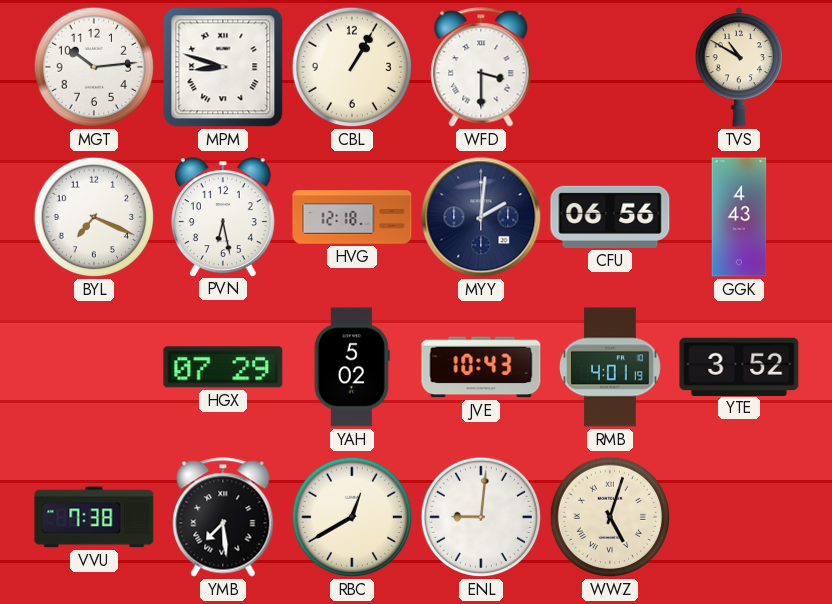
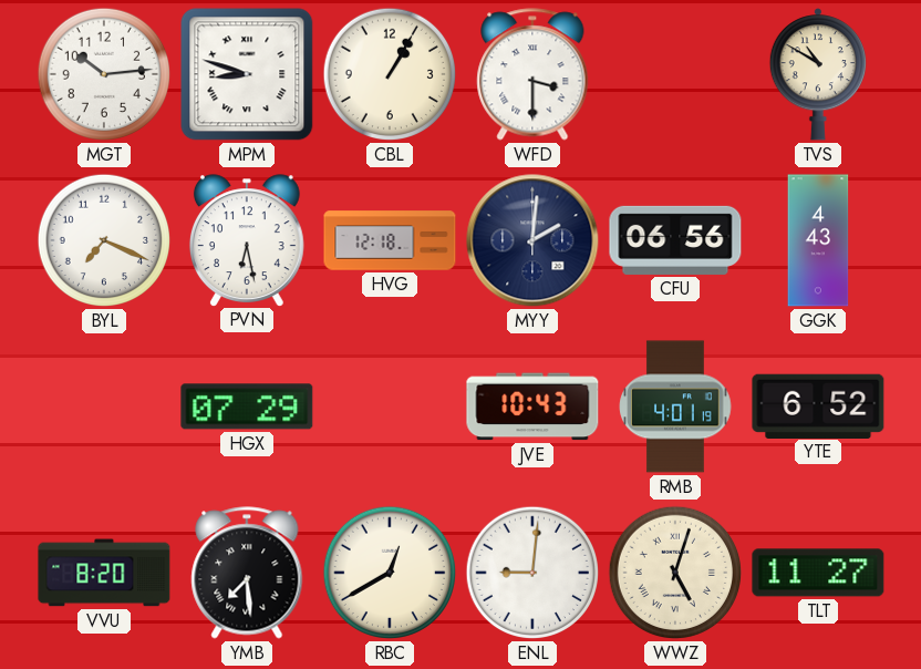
YAH: 5:02 -> none
YTE: 3:52 -> 6:52
VVU: 7:38 -> 8:20
TLT: none -> 11:27
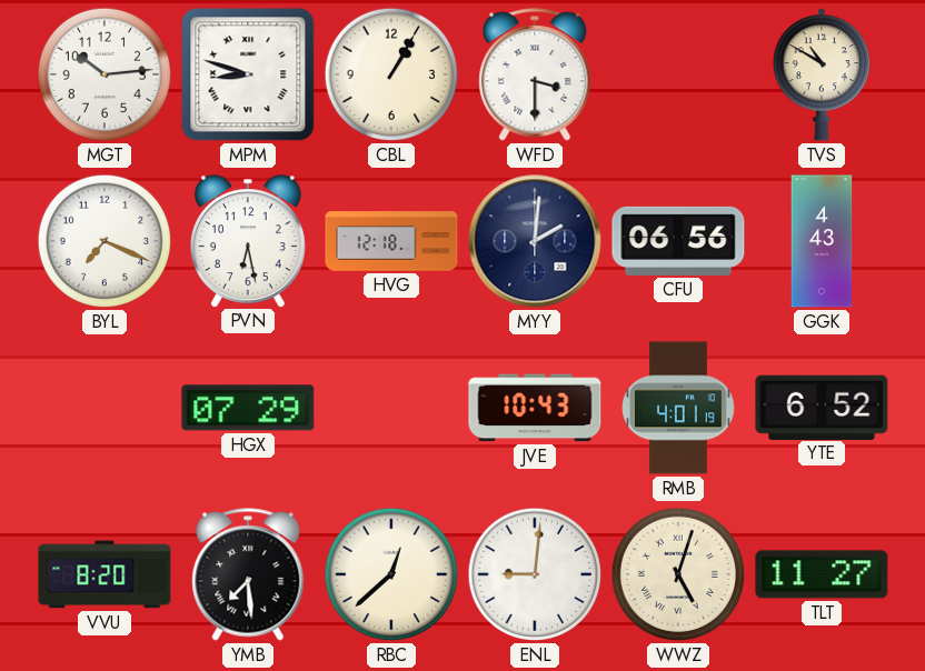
RBC: 12:40 -> 12:38
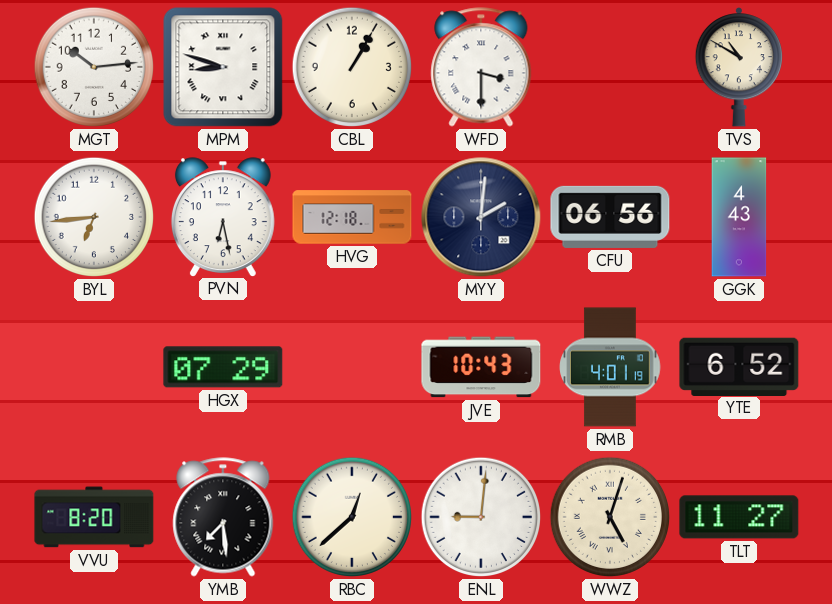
BYL: 7:19 -> 6:44
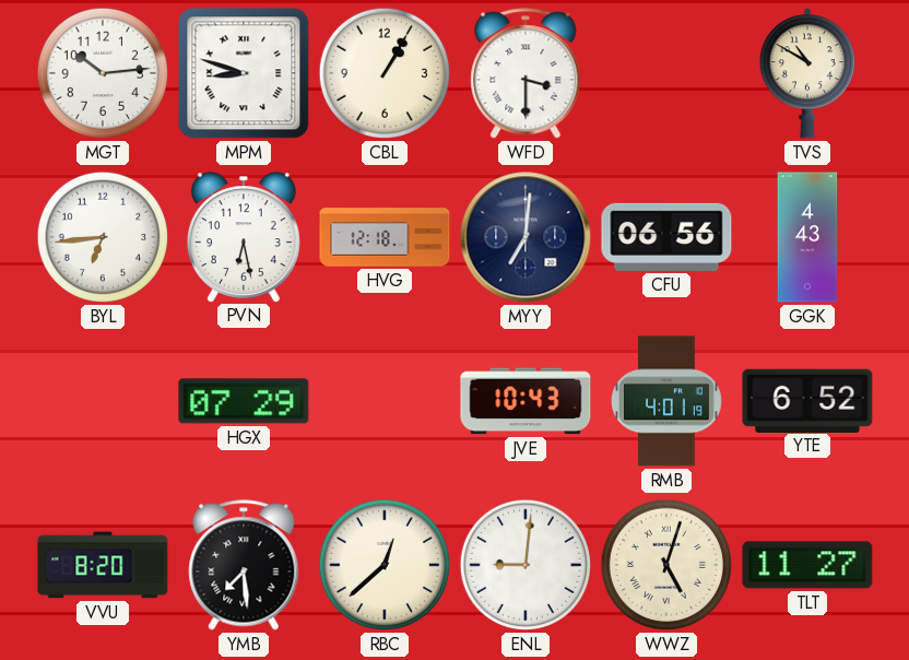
MYY: 2:01 -> 7:01
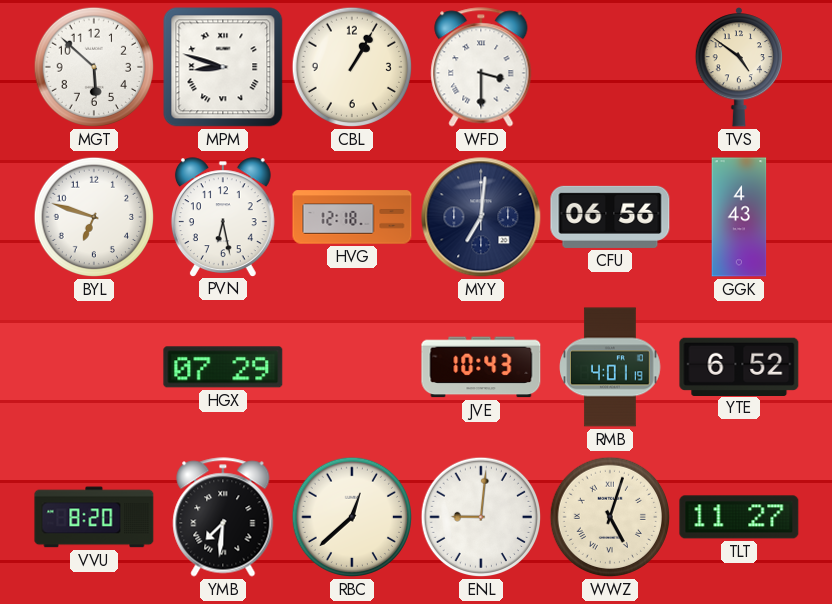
MGT: 10:14 -> 5:52
TVS: 10:50 -> 4:51
BYL: 6:44 -> 6:48
YMB: 7:29 -> 7:31
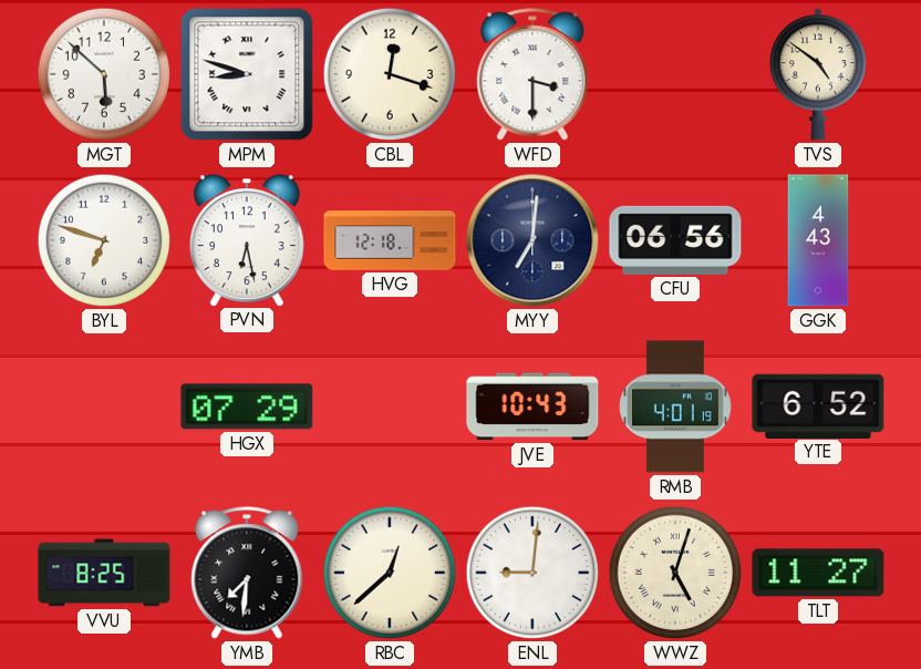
CBL: 1:05 -> 12:18
VVU: 8:20 -> 8:25
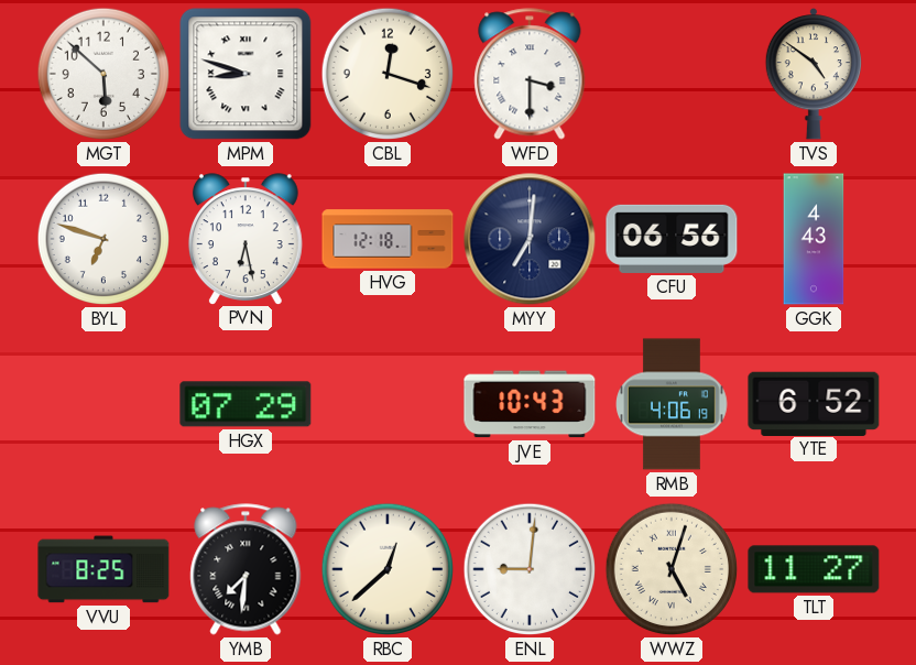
RMB: 4:01 -> 4:06
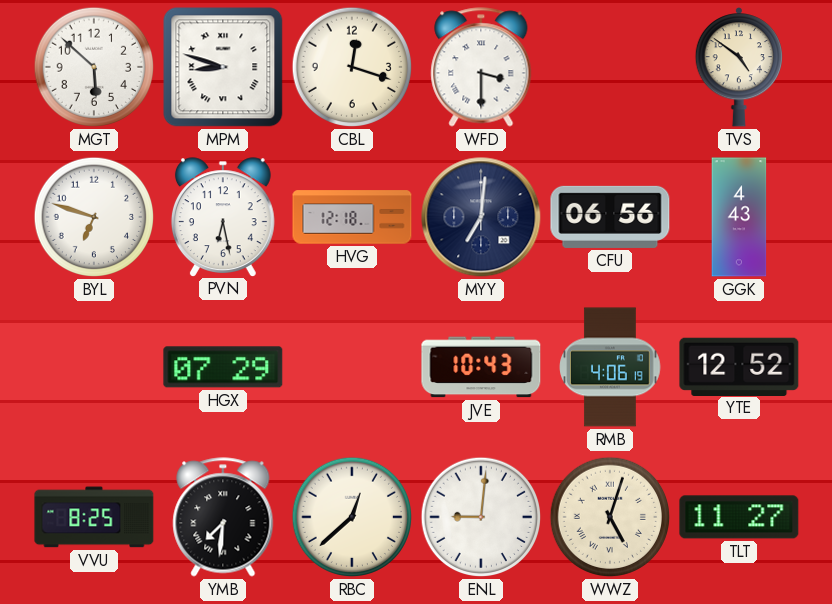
YTE: 6:52 -> 12:52
